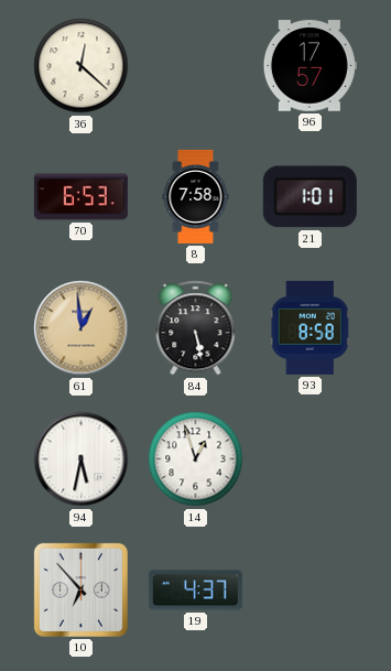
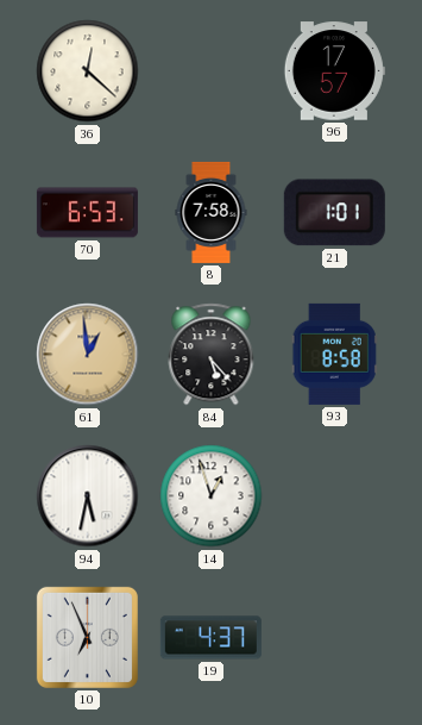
84: 5:28 -> 5:23
10: 6:53 -> 6:56
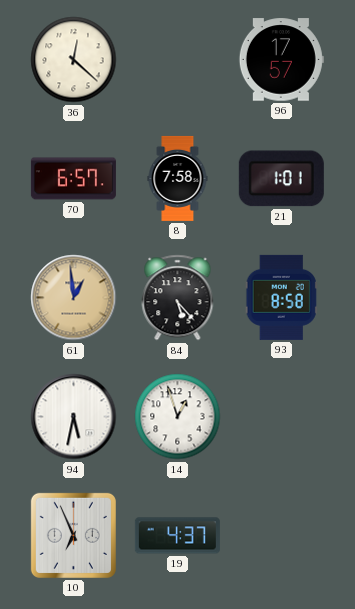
70: 6:53 -> 6:57
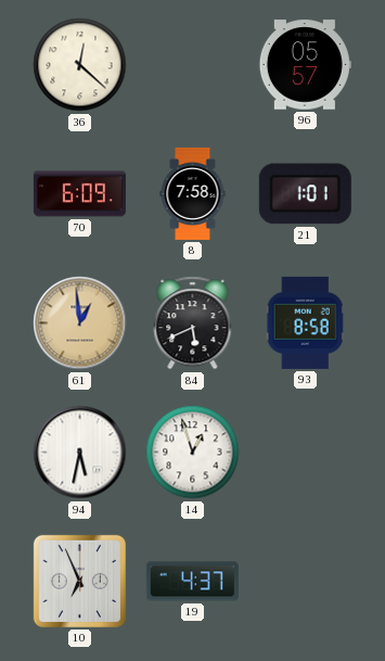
96: 17:57 -> 05:57
70: 6:57 -> 6:09
84: 5:23 -> 5:41
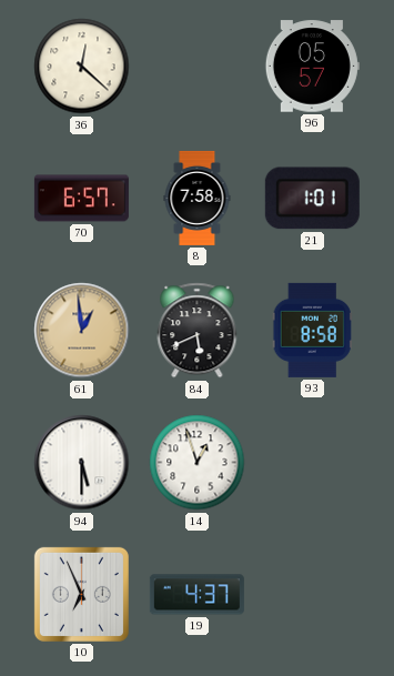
70: 6:09 -> 6:57
94: 5:32 -> 5:30
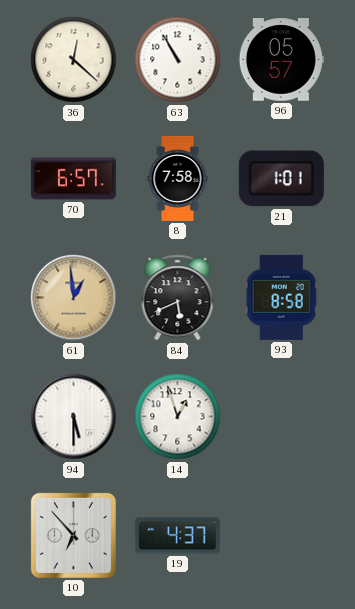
63: none -> 10:55
10: 6:56 -> 6:53
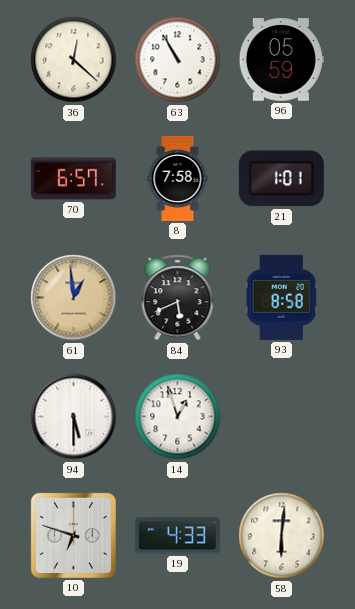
96: 05:57 -> 05:59
10: 6:53 -> 6:48
19: 4:37 -> 4:33
58: none -> 6:01
